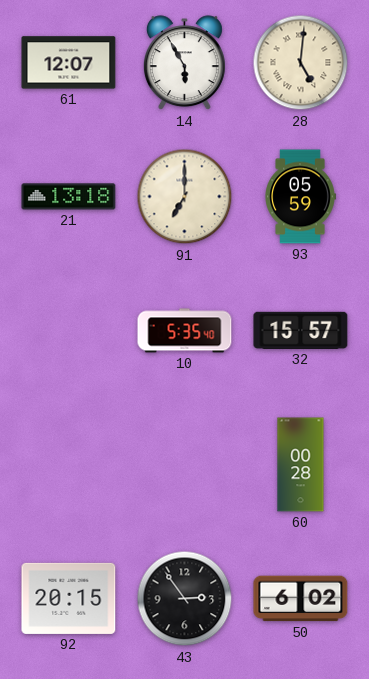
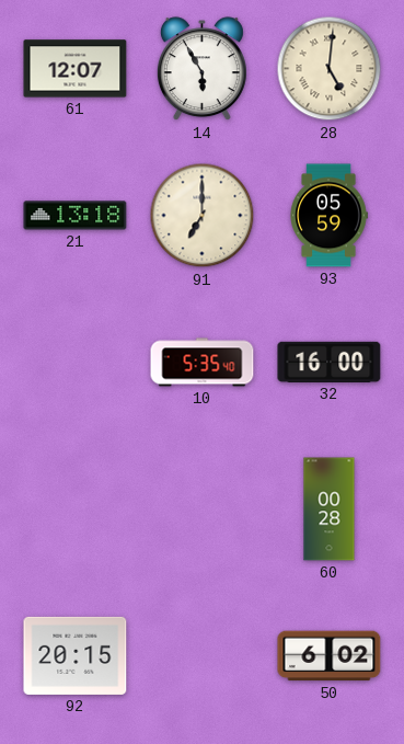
32: 15:57 -> 16:00
43: 2:54 -> none
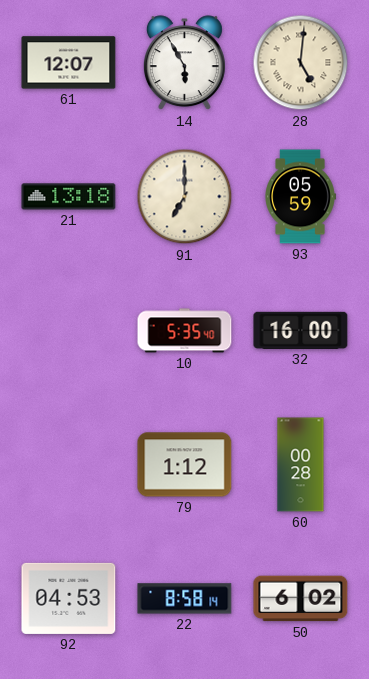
79: none -> 1:12
92: 20:15 -> 04:53
22: none -> 8:58
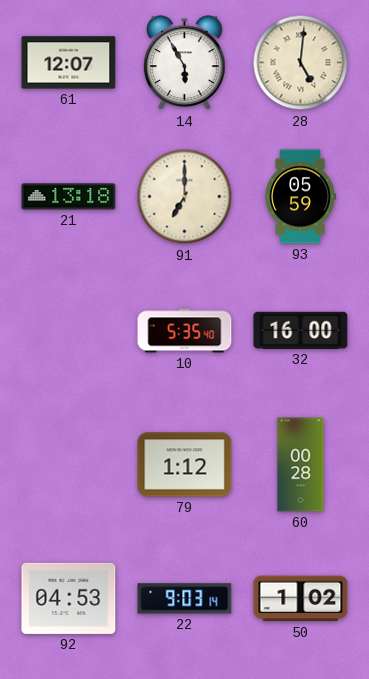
22: 8:58 -> 9:03
50: 6:02 -> 1:02
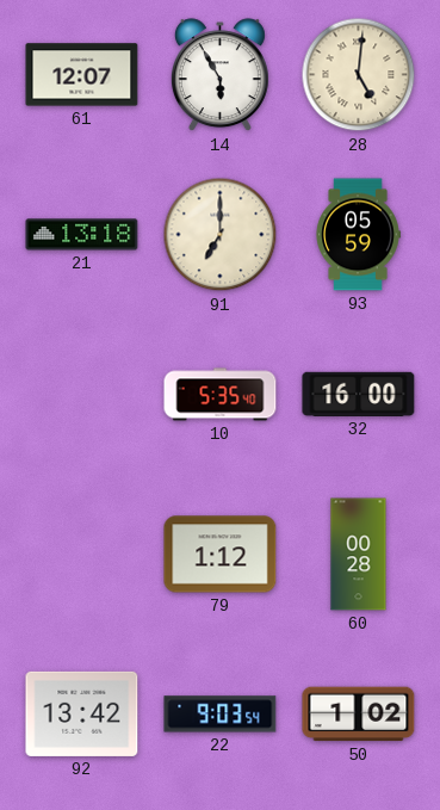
92: 04:53 -> 13:42
22: 9:03:14 -> 9:03:54
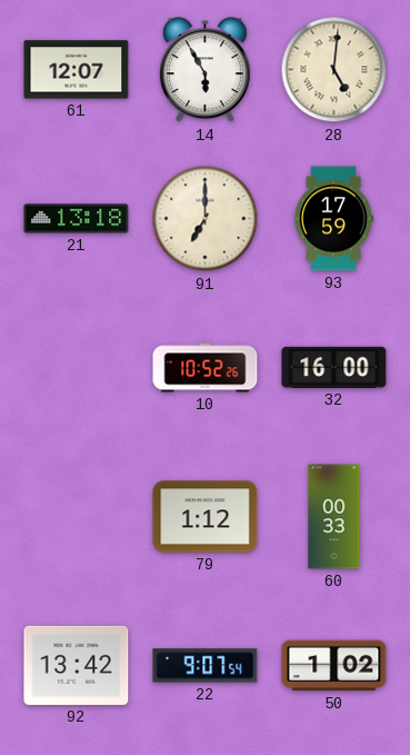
93: 05:59 -> 17:59
10: 5:35 -> 10:52
60: 00:28 -> 00:33
22: 9:03 -> 9:07
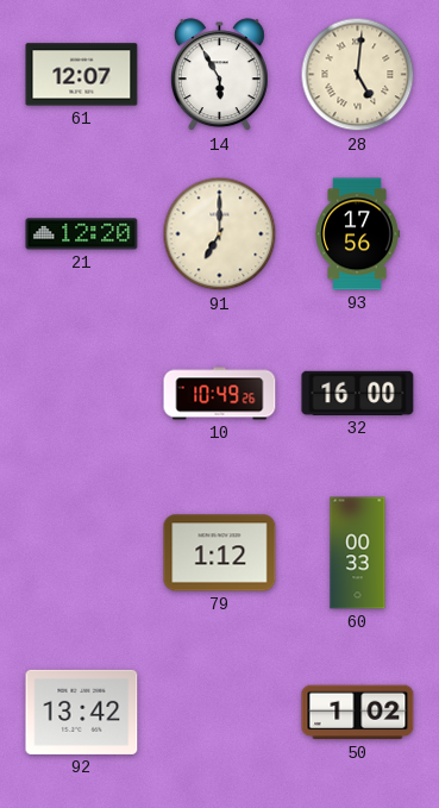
21: 13:18 -> 12:20
93: 17:59 -> 17:56
10: 10:52 -> 10:49
22: 9:07 -> none
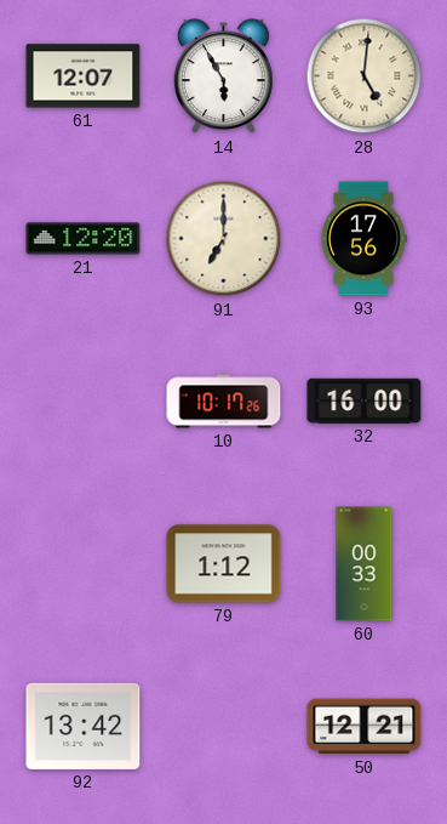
10: 10:49 -> 10:17
50: 1:02 -> 12:21
